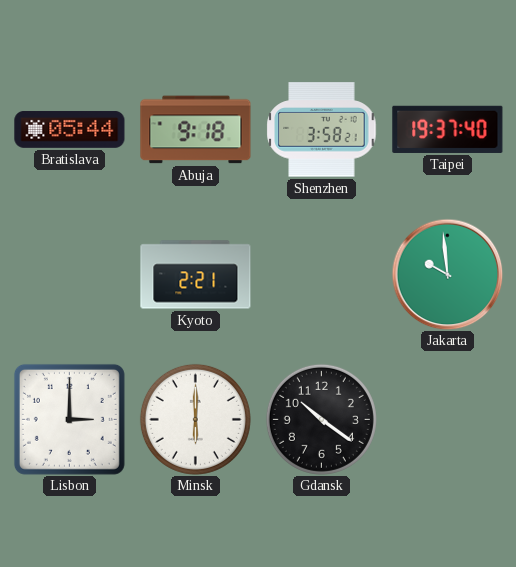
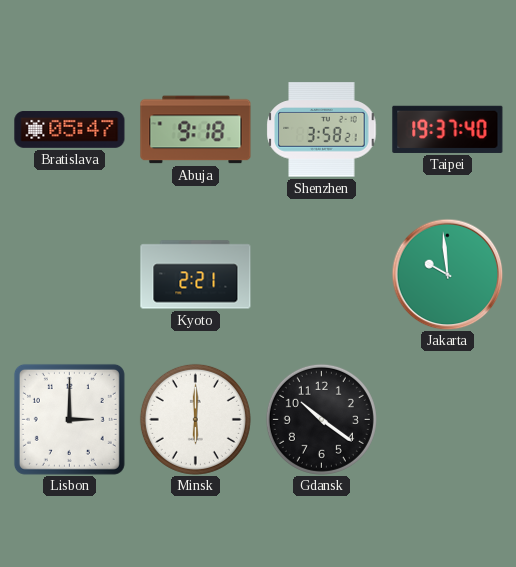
Bratislava: 05:44 -> 05:47
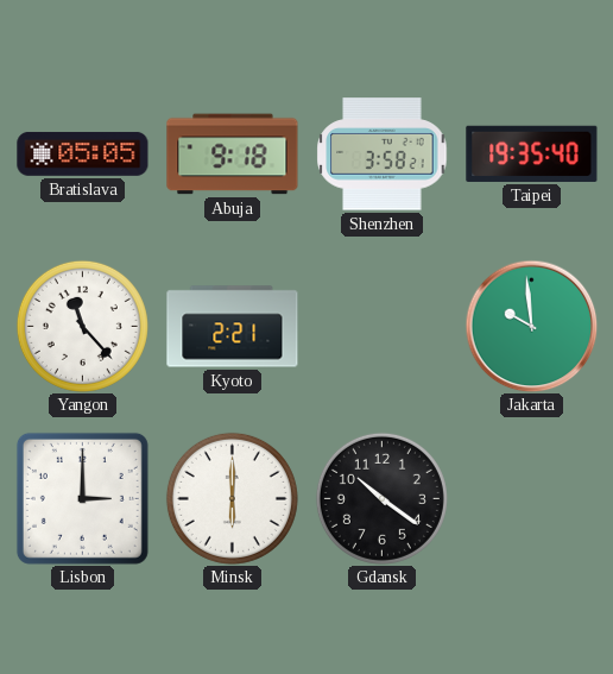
Bratislava: 05:47 -> 05:05
Taipei: 19:37 -> 19:35
Yangon: none -> 11:23
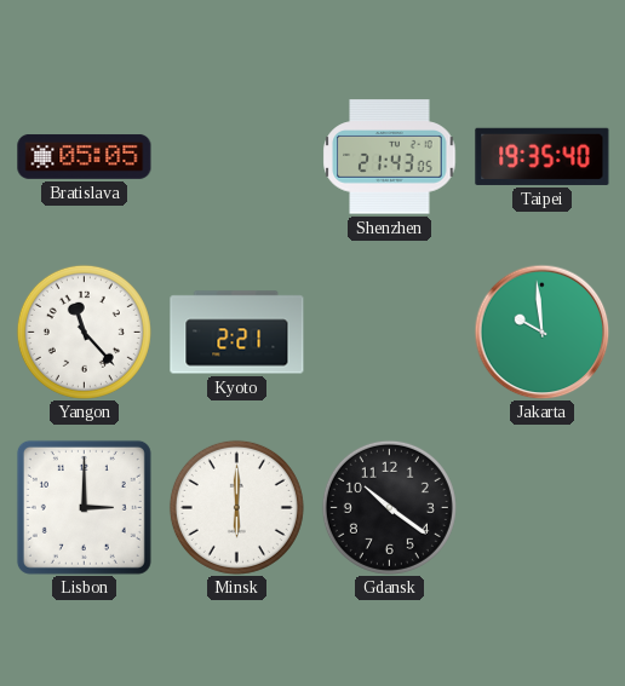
Abuja: 9:18 -> none
Shenzhen: 3:58 -> 21:43
